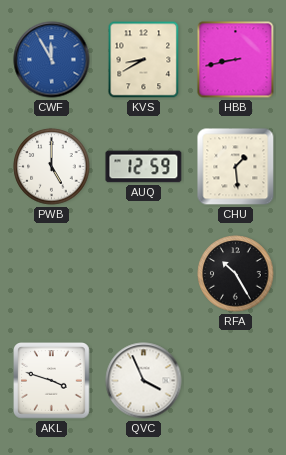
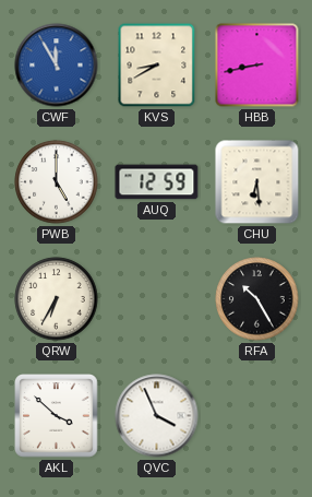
CHU: 1:29 -> 6:29
QRW: none -> 6:35
AKL: 3:48 -> 3:52
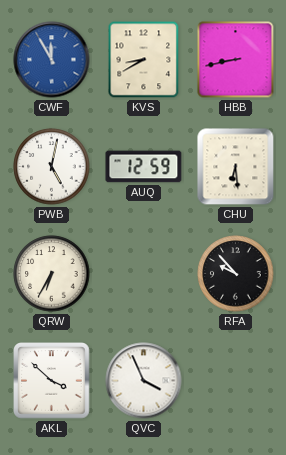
PWB: 5:00 -> 5:02
RFA: 10:25 -> 9:53
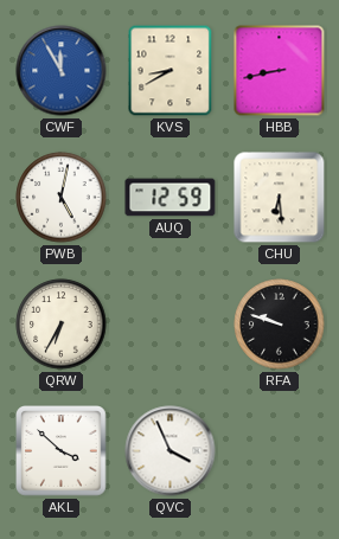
RFA: 9:53 -> 9:48
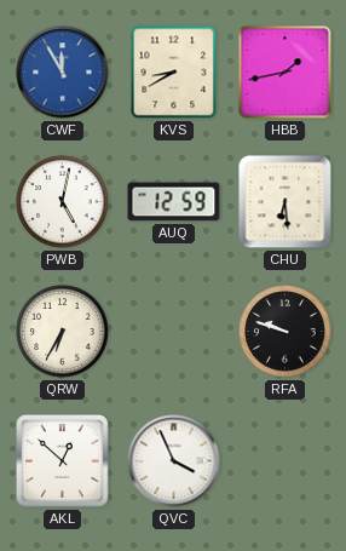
HBB: 8:43 -> 1:43
AKL: 3:52 -> 12:52
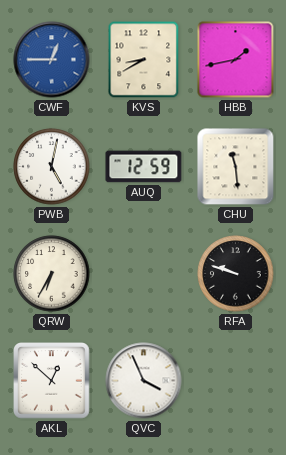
CWF: 11:55 -> 12:45
CHU: 6:29 -> 11:29
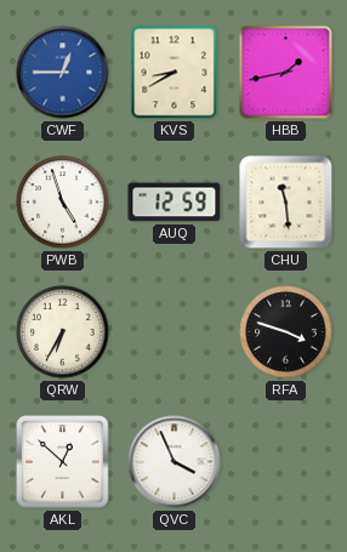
PWB: 5:02 -> 4:57
RFA: 9:48 -> 3:48
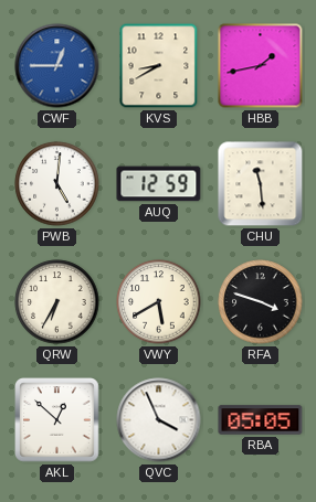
PWB: 4:57 -> 5:01
VWY: none -> 5:40
RBA: none -> 05:05
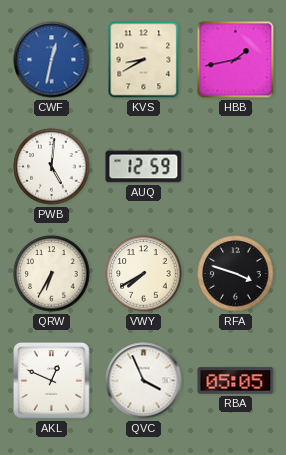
CWF: 12:45 -> 12:32
CHU: 11:29 -> none
VWY: 5:40 -> 7:40
AKL: 12:52 -> 12:49
